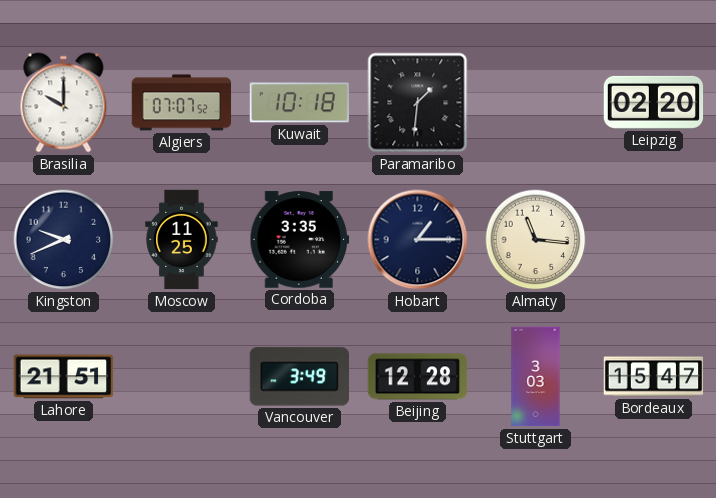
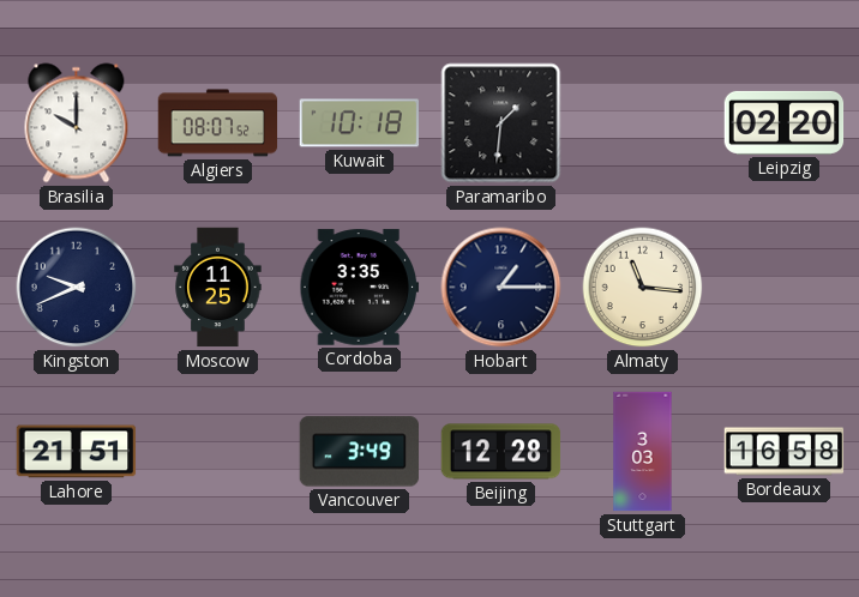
Algiers: 07:07 -> 08:07
Bordeaux: 15:47 -> 16:58
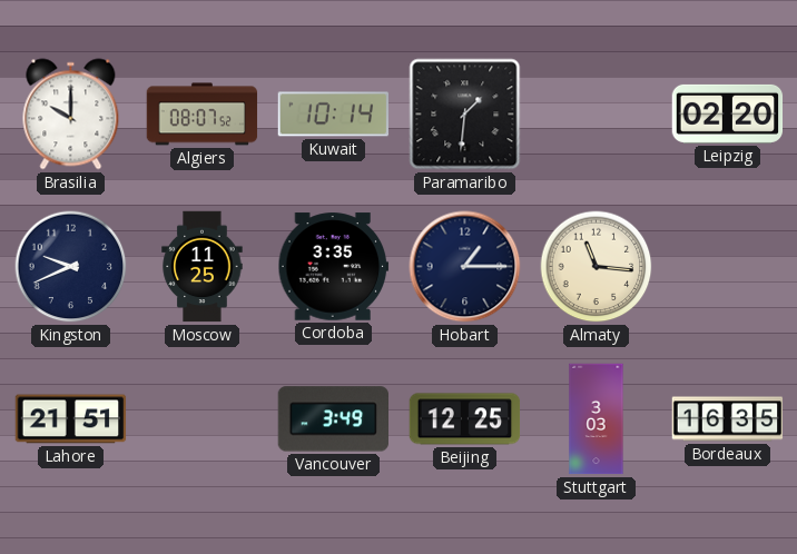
Kuwait: 10:18 -> 10:14
Beijing: 12:28 -> 12:25
Bordeaux: 16:58 -> 16:35
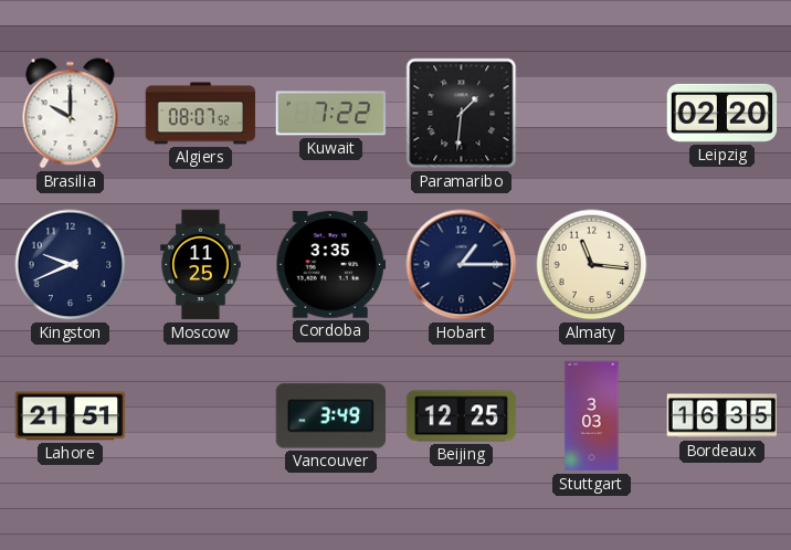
Kuwait: 10:14 -> 7:22
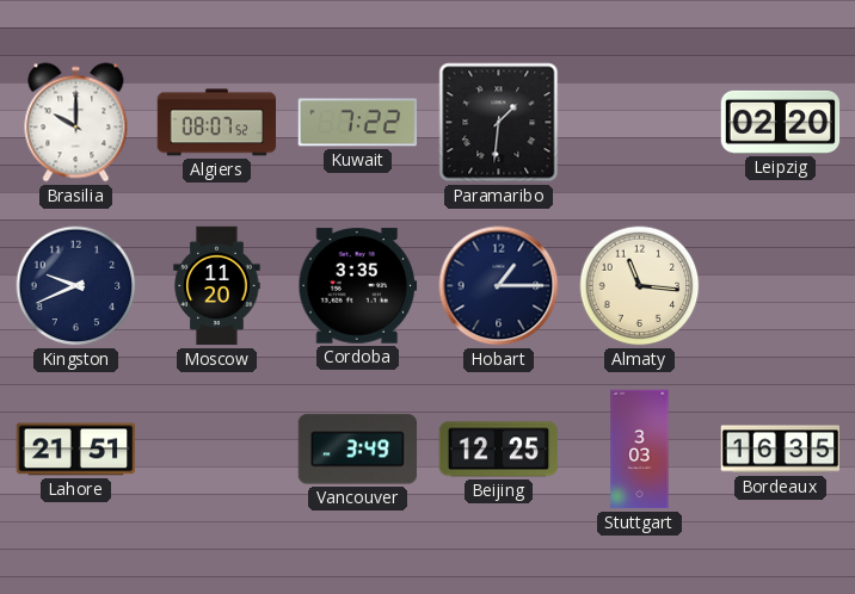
Moscow: 11:25 -> 11:20
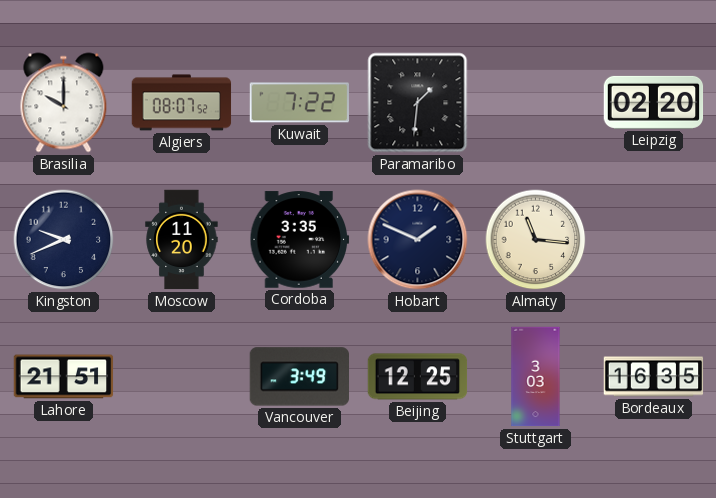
Hobart: 1:15 -> 1:49
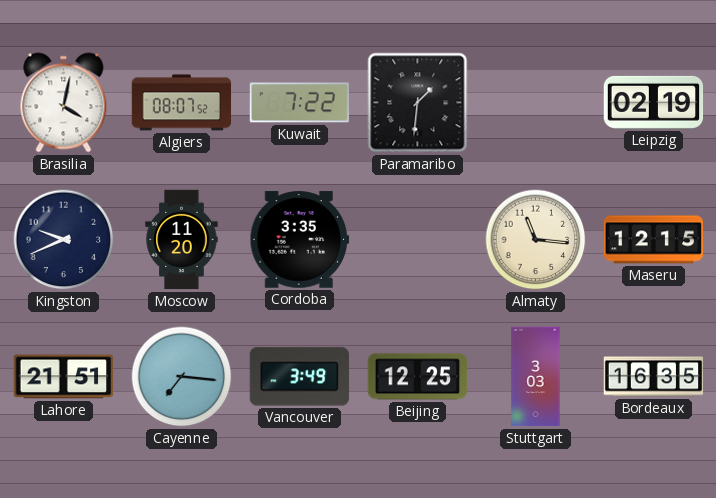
Brasilia: 10:00 -> 4:02
Leipzig: 02:20 -> 02:19
Hobart: 1:49 -> none
Maseru: none -> 12:15
Cayenne: none -> 7:16
